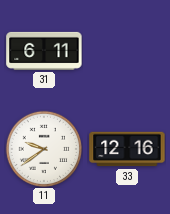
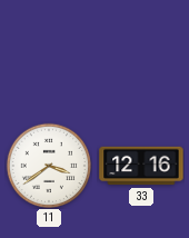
31: 6:11 -> none
11: 9:39 -> 3:39
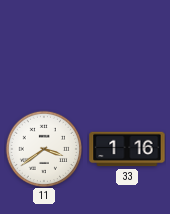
33: 12:16 -> 1:16
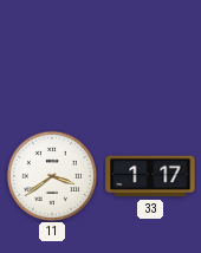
33: 1:16 -> 1:17
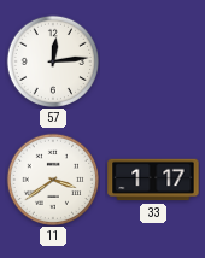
57: none -> 12:14
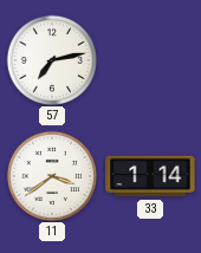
57: 12:14 -> 7:13
33: 1:17 -> 1:14
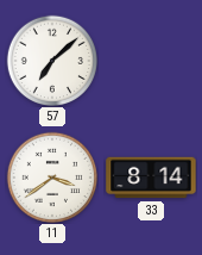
57: 7:13 -> 7:08
33: 1:14 -> 8:14
